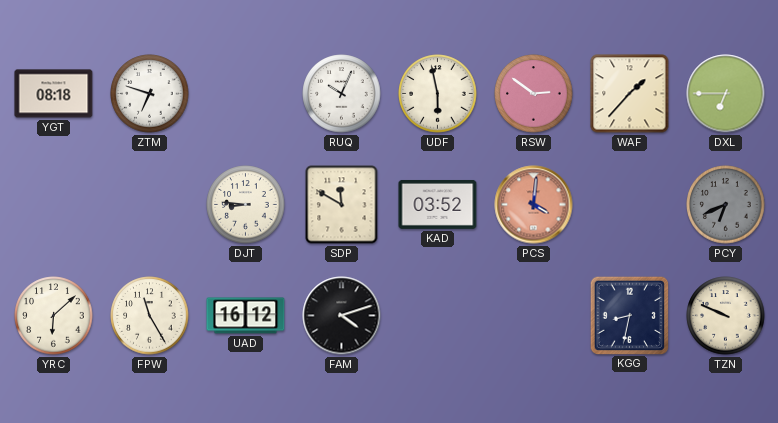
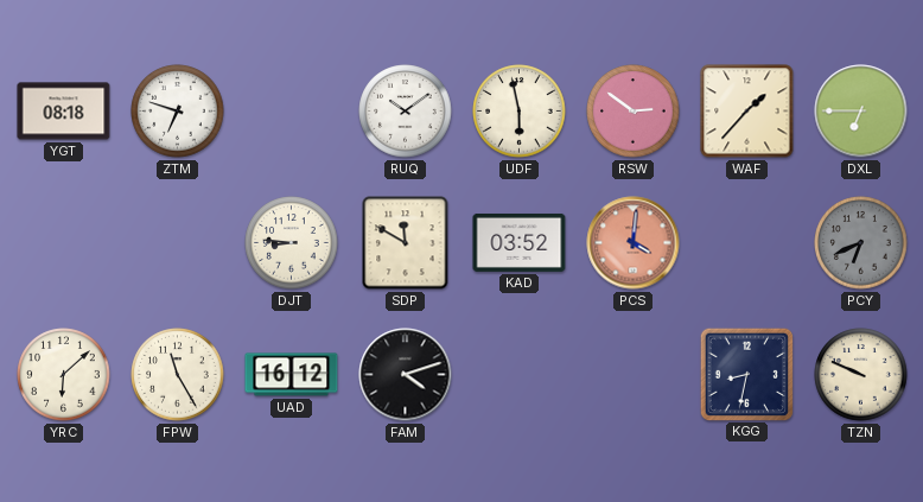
RUQ: 10:04 -> 10:09
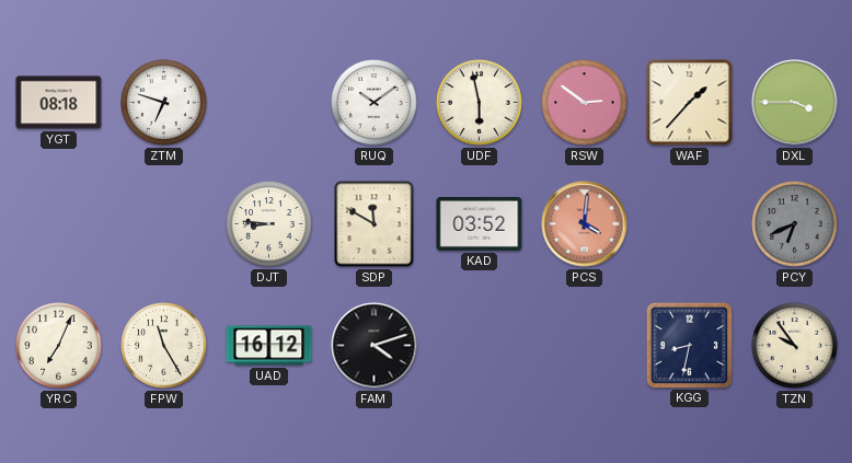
DXL: 6:45 -> 3:45
YRC: 6:08 -> 7:04
TZN: 9:49 -> 9:54
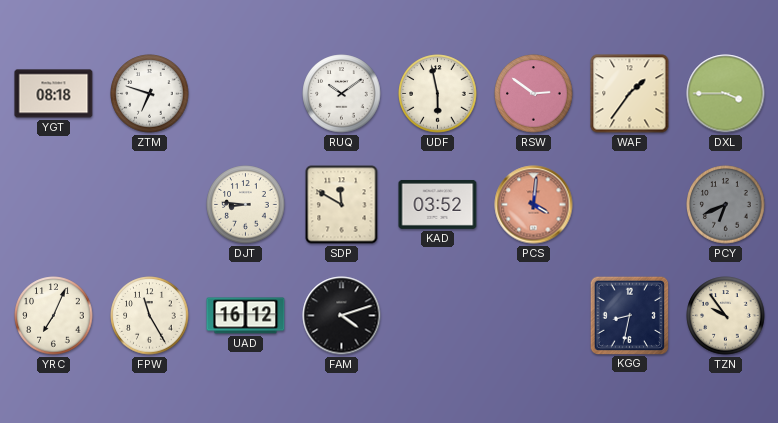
WAF: 1:37 -> 1:36
